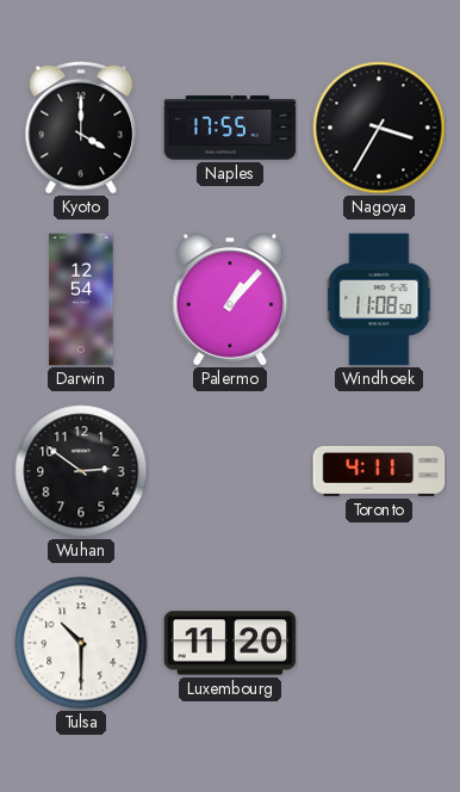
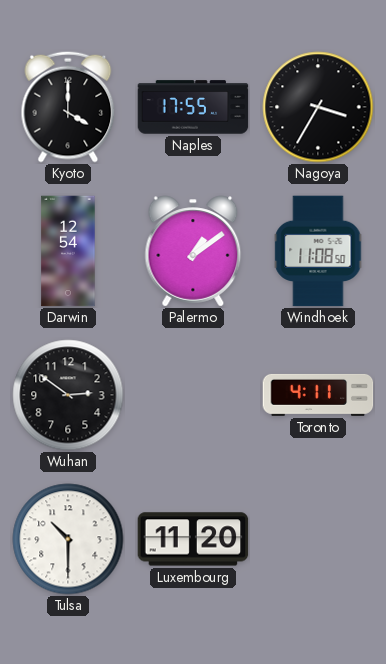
Palermo: 1:07 -> 1:09
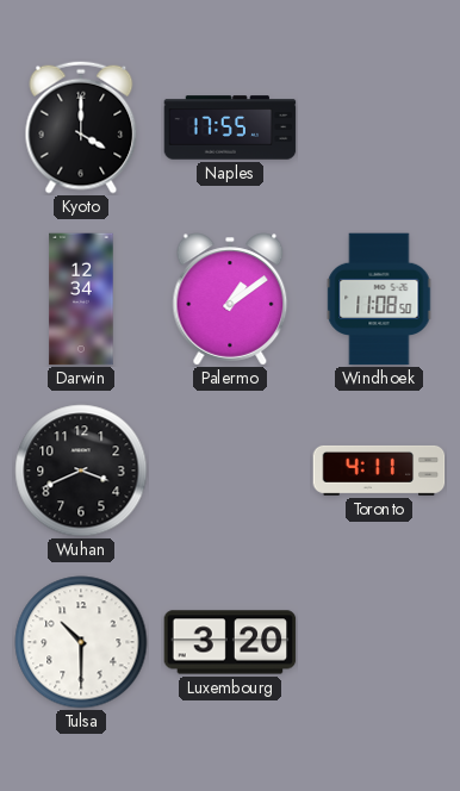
Nagoya: 3:35 -> none
Darwin: 12:54 -> 12:34
Wuhan: 2:51 -> 3:41
Luxembourg: 11:20 -> 3:20
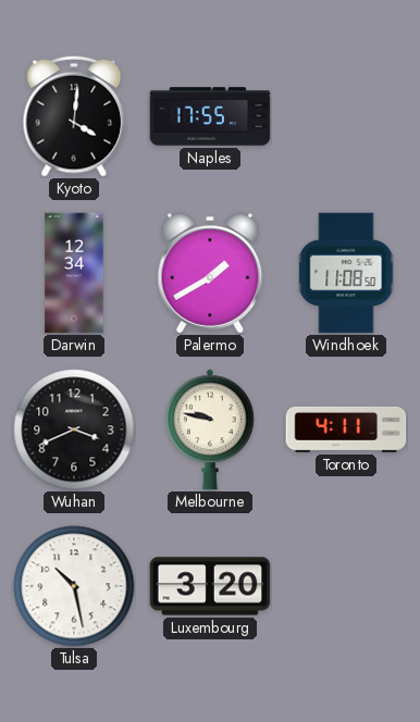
Kyoto: 4:00 -> 4:01
Palermo: 1:09 -> 1:40
Melbourne: none -> 9:47
Tulsa: 10:30 -> 10:28
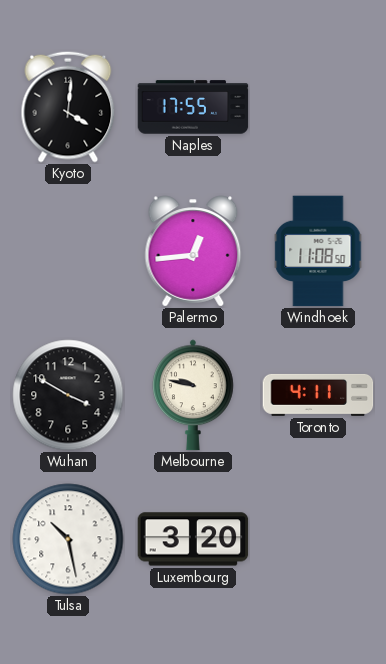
Darwin: 12:34 -> none
Palermo: 1:40 -> 12:44
Wuhan: 3:41 -> 3:50
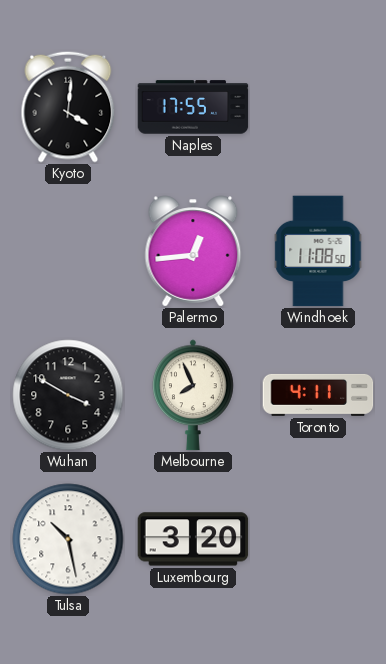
Melbourne: 9:47 -> 7:56
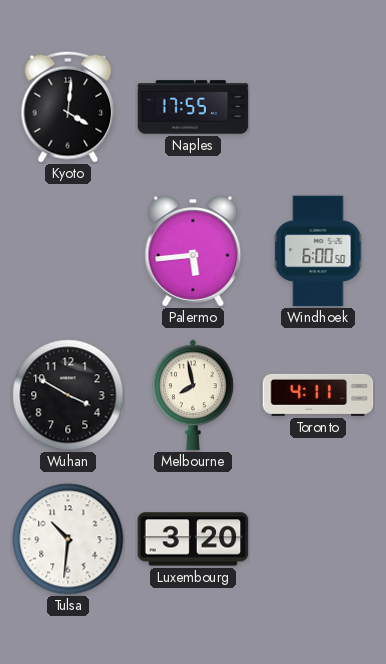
Palermo: 12:44 -> 5:44
Windhoek: 11:08 -> 6:00
Melbourne: 7:56 -> 7:58
Tulsa: 10:28 -> 10:31
